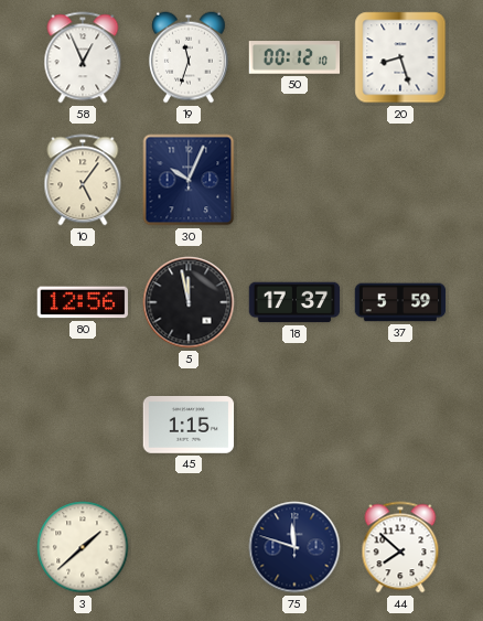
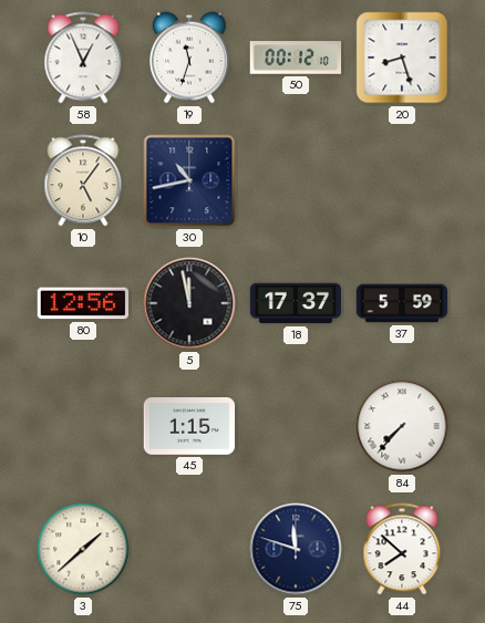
30: 10:04 -> 10:43
84: none -> 7:37
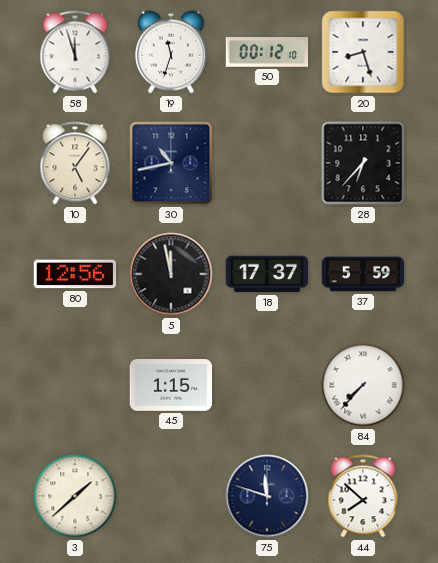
58: 12:56 -> 11:57
28: none -> 6:37
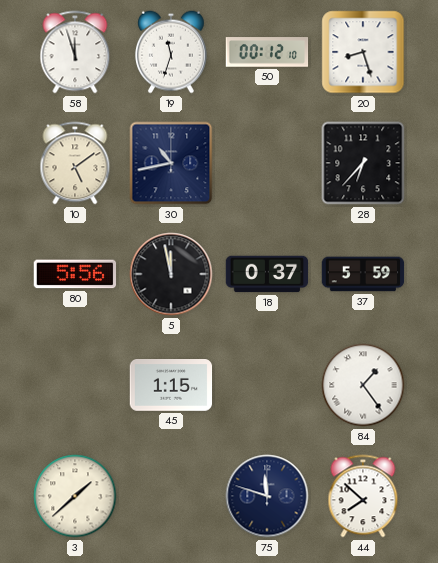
10: 5:06 -> 5:09
80: 12:56 -> 5:56
18: 17:37 -> 0:37
84: 7:37 -> 1:24
